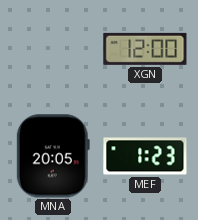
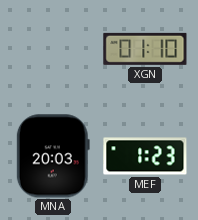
XGN: 12:00 -> 01:10
MNA: 20:05 -> 20:03
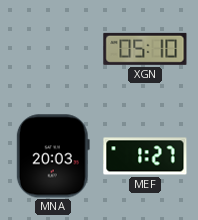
XGN: 01:10 -> 05:10
MEF: 1:23 -> 1:27
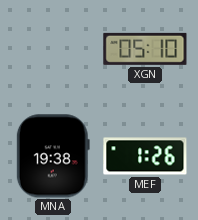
MNA: 20:03 -> 19:38
MEF: 1:27 -> 1:26
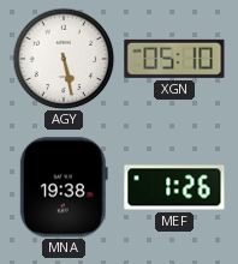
AGY: none -> 5:28
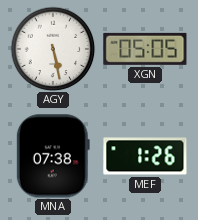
XGN: 05:10 -> 05:05
MNA: 19:38 -> 07:38
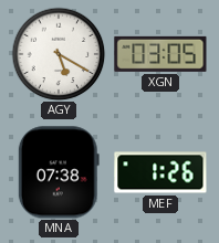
AGY: 5:28 -> 5:20
XGN: 05:05 -> 03:05
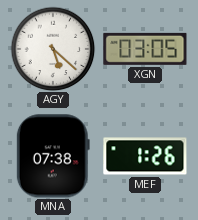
AGY: 5:20 -> 5:22
